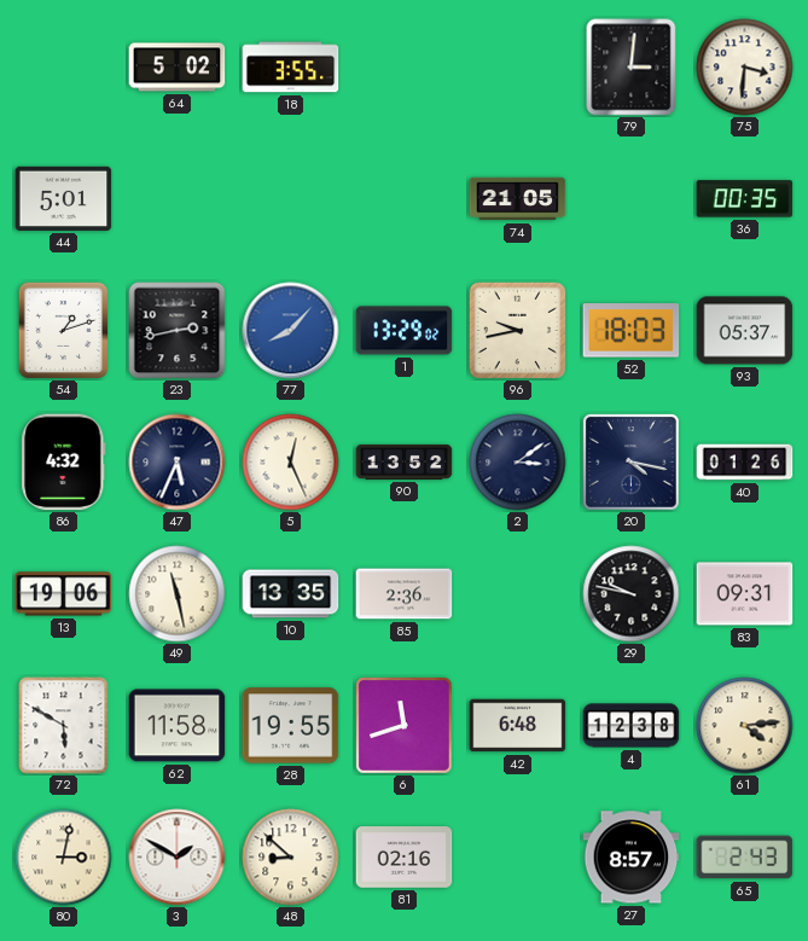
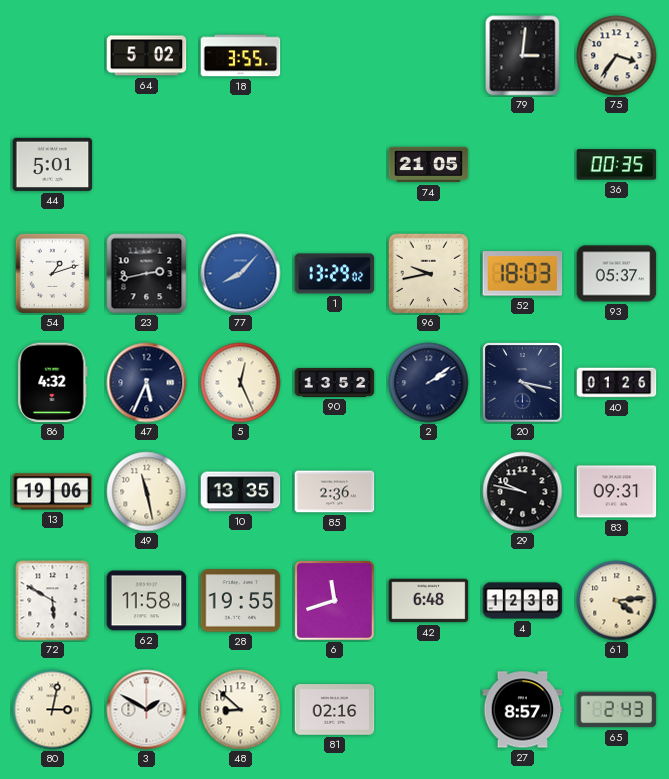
75: 3:31 -> 3:36
2: 3:09 -> 2:09
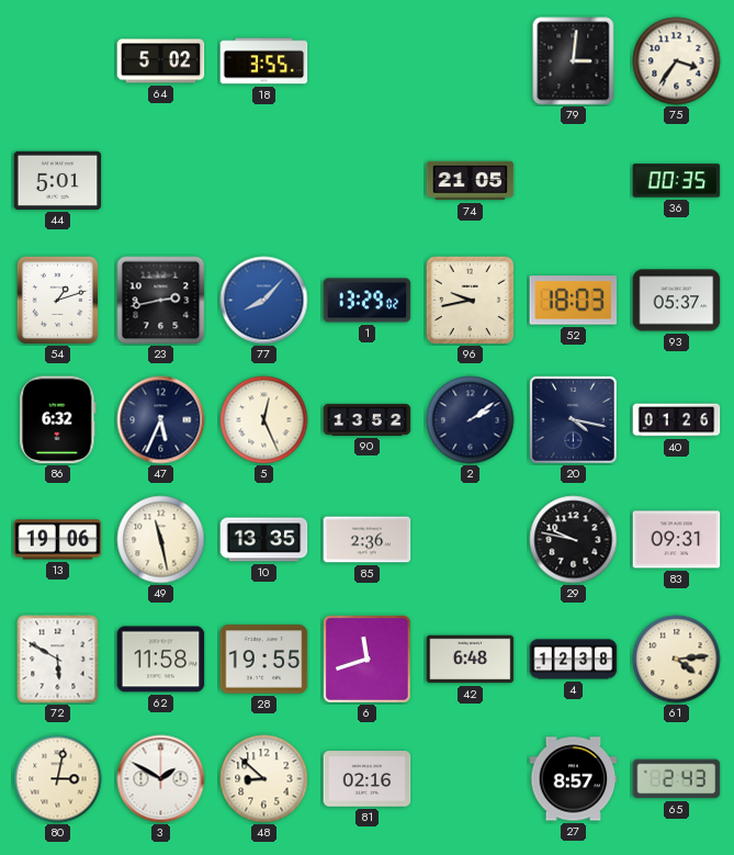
86: 4:32 -> 6:32
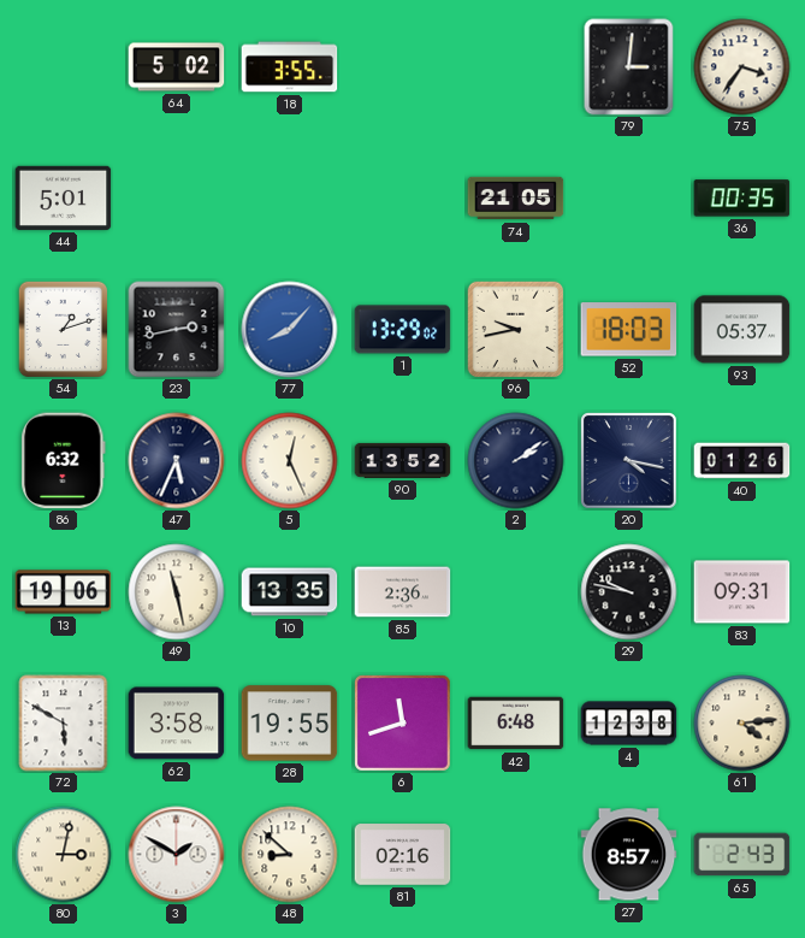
62: 11:58 -> 3:58
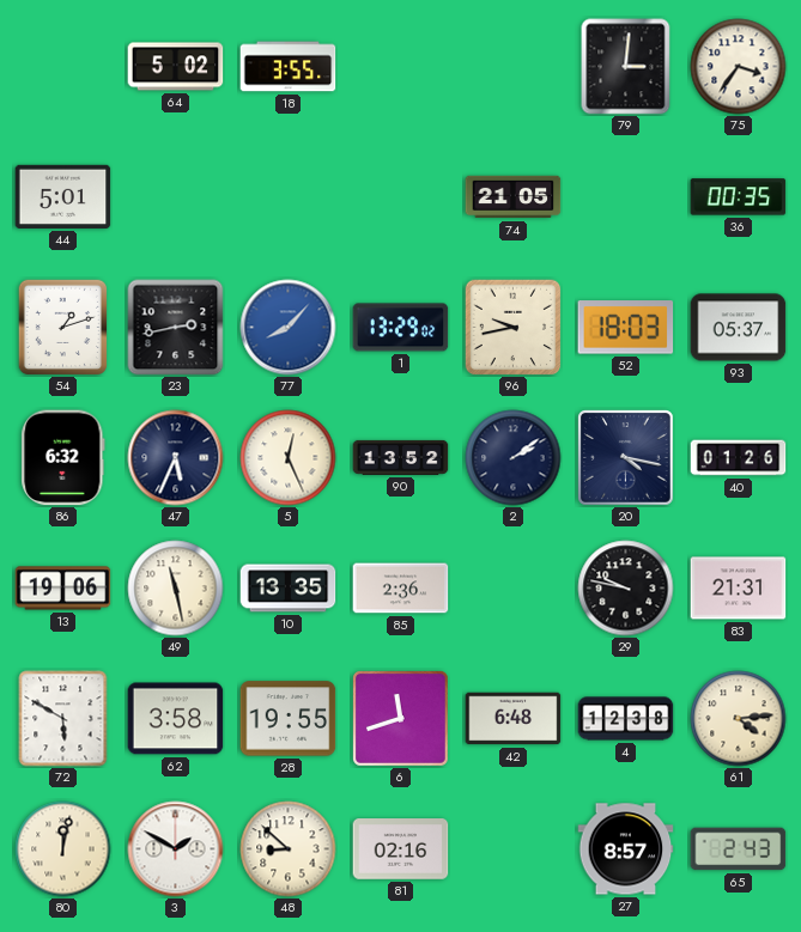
83: 09:31 -> 21:31
80: 3:02 -> 12:02
